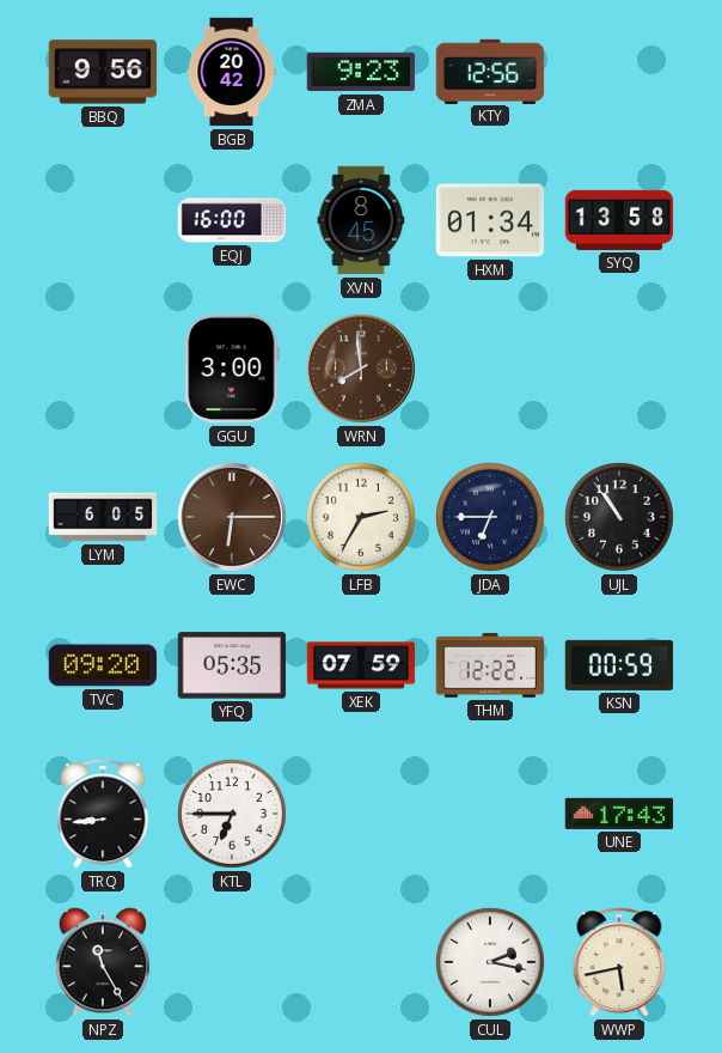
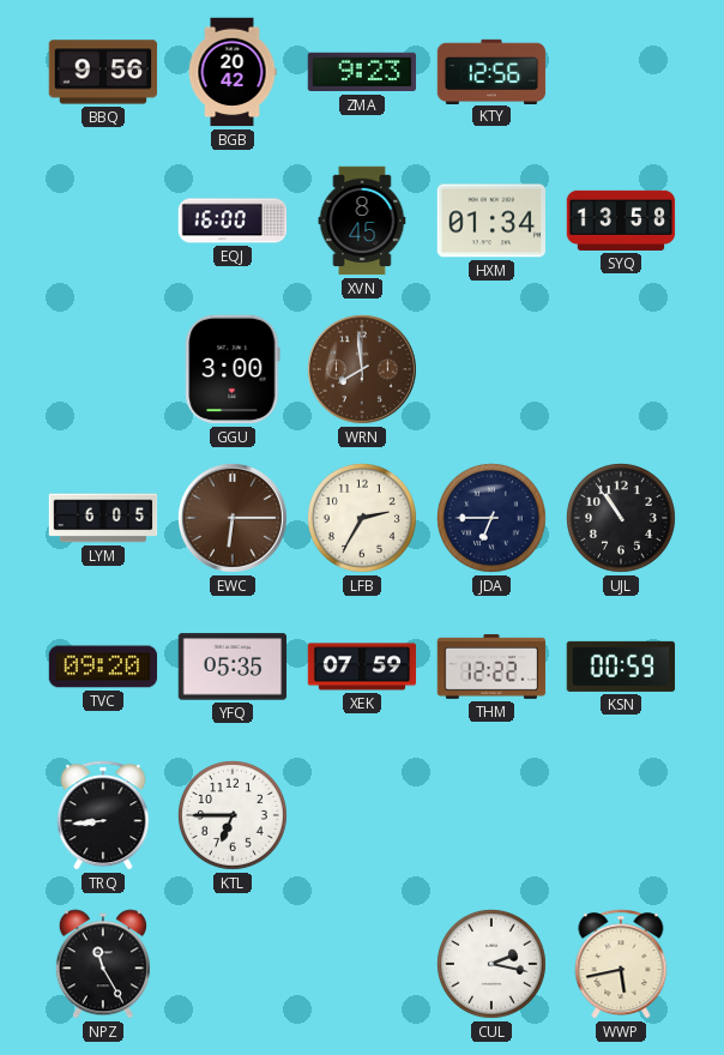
UNE: 17:43 -> none
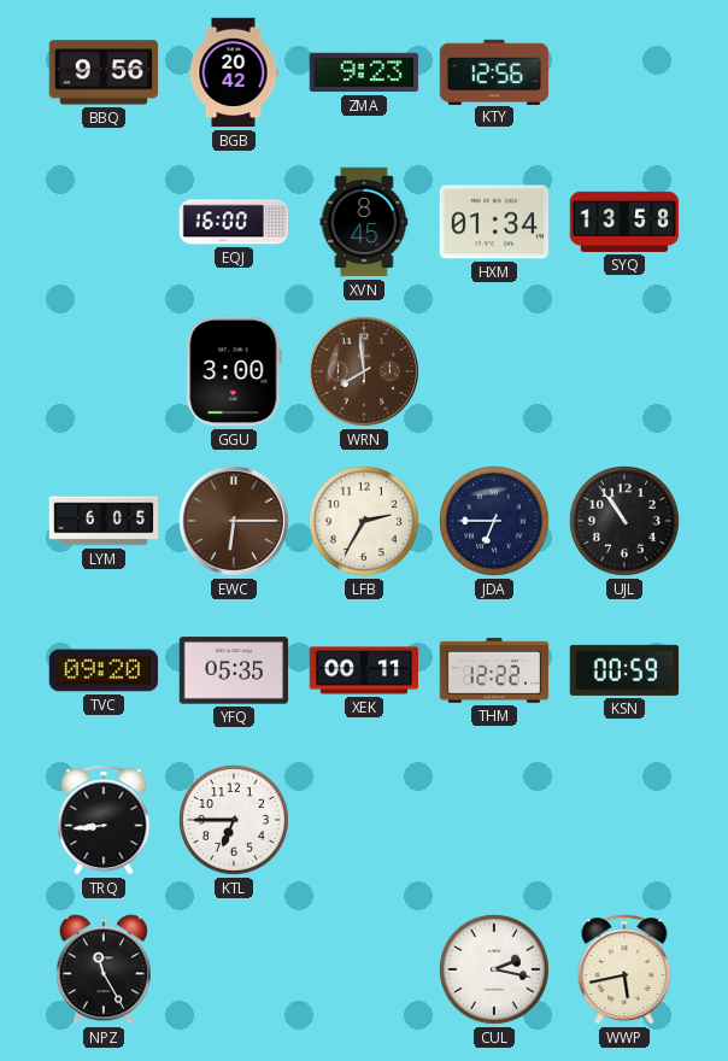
XEK: 07:59 -> 00:11
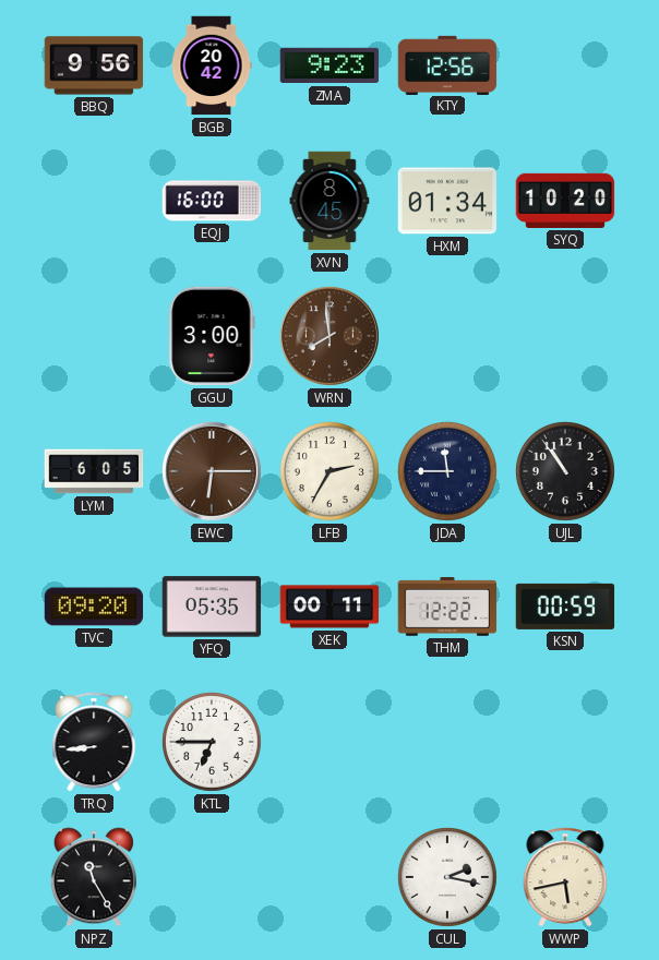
SYQ: 13:58 -> 10:20
JDA: 6:45 -> 11:45
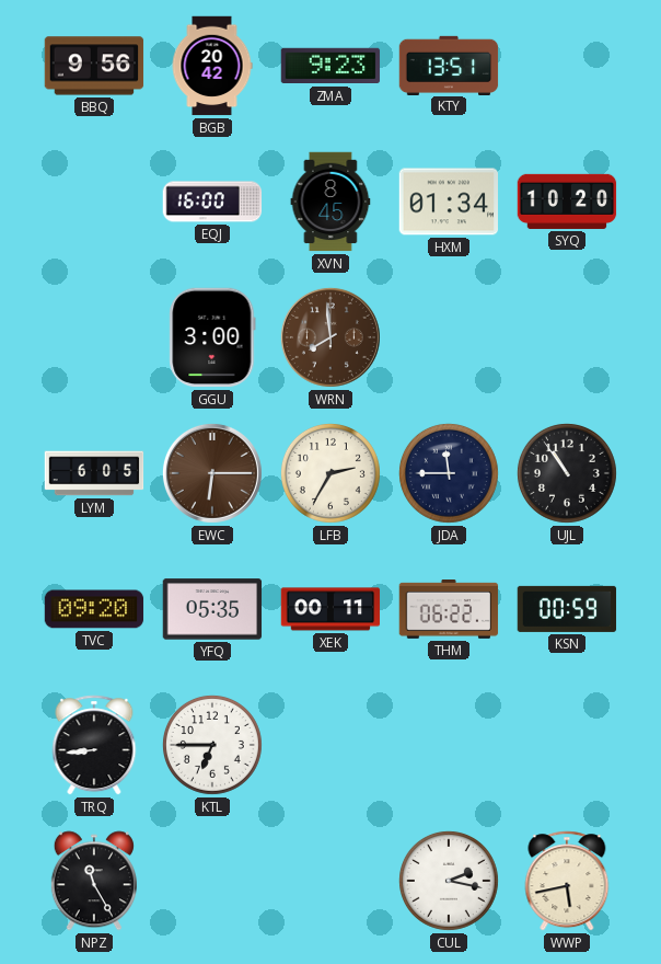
KTY: 12:56 -> 13:51
THM: 12:22 -> 06:22
